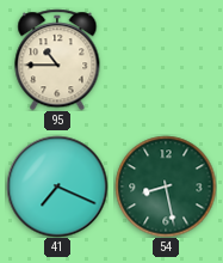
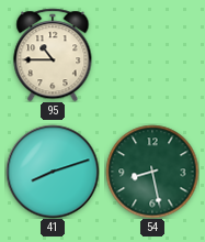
41: 7:19 -> 8:12
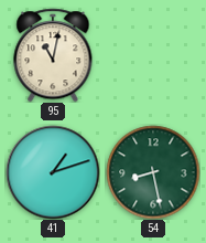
95: 10:45 -> 11:02
41: 8:12 -> 1:12
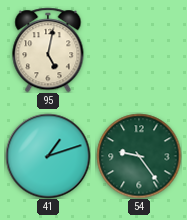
95: 11:02 -> 5:02
54: 8:28 -> 9:24
